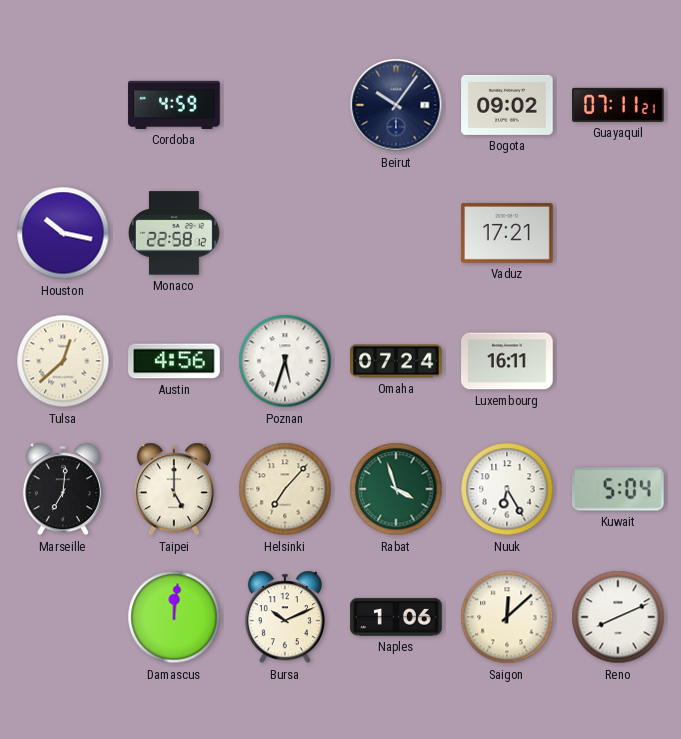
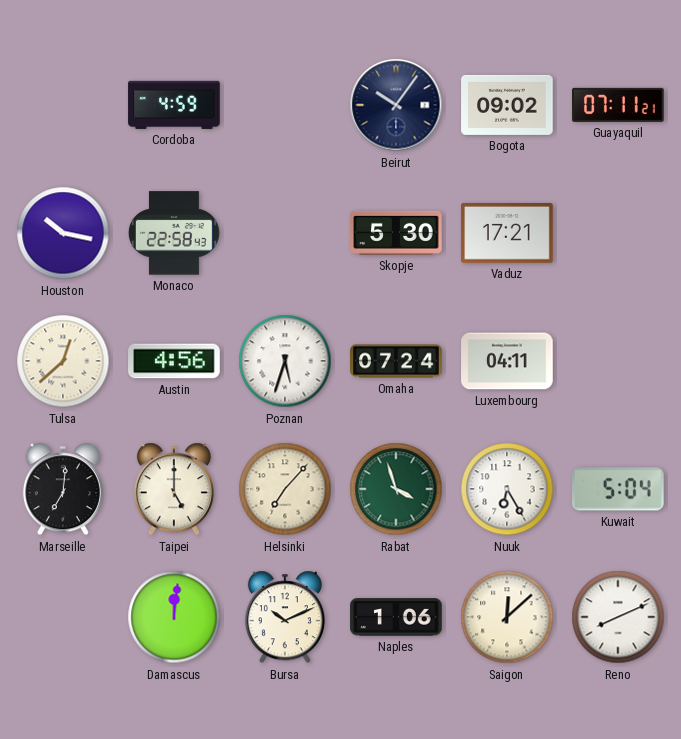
Monaco: 22:58:12 -> 22:58:43
Skopje: none -> 5:30
Luxembourg: 16:11 -> 04:11
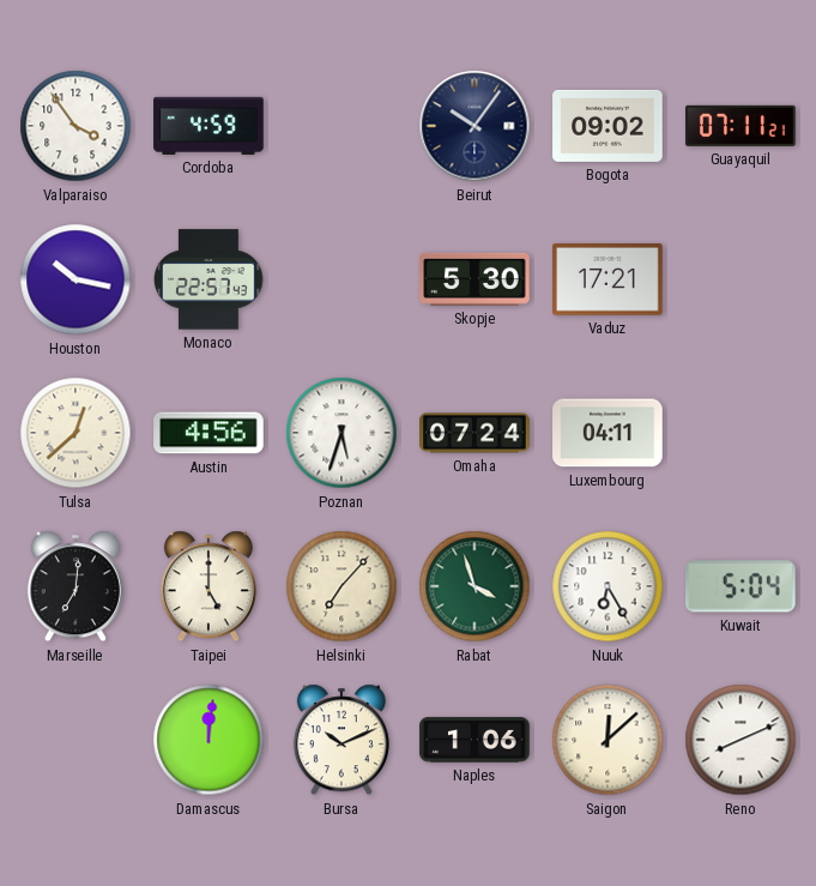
Valparaiso: none -> 3:54
Monaco: 22:58 -> 22:57
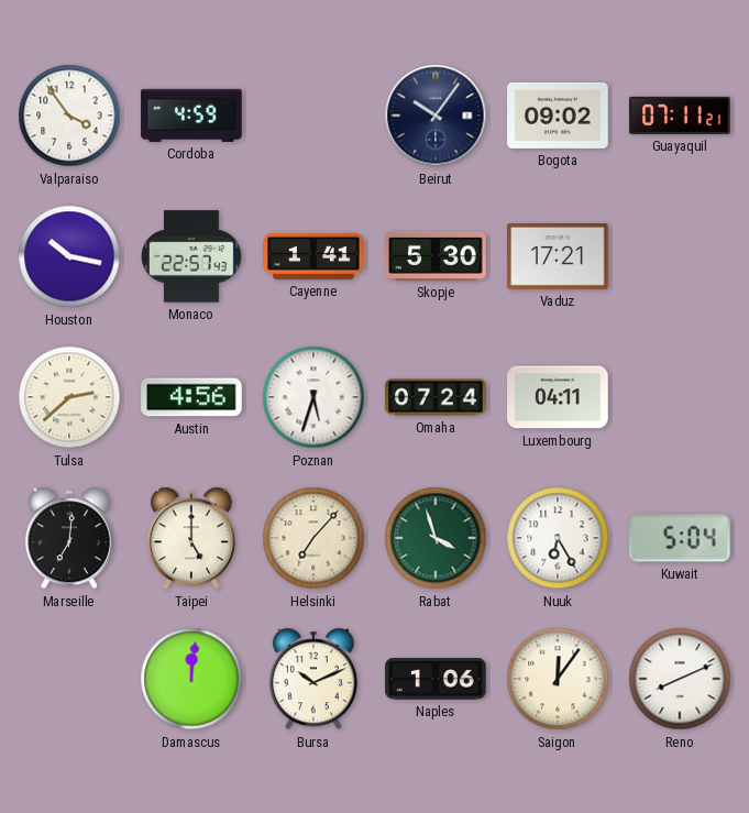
Cayenne: none -> 1:41
Tulsa: 12:38 -> 2:38
Saigon: 12:08 -> 12:06
